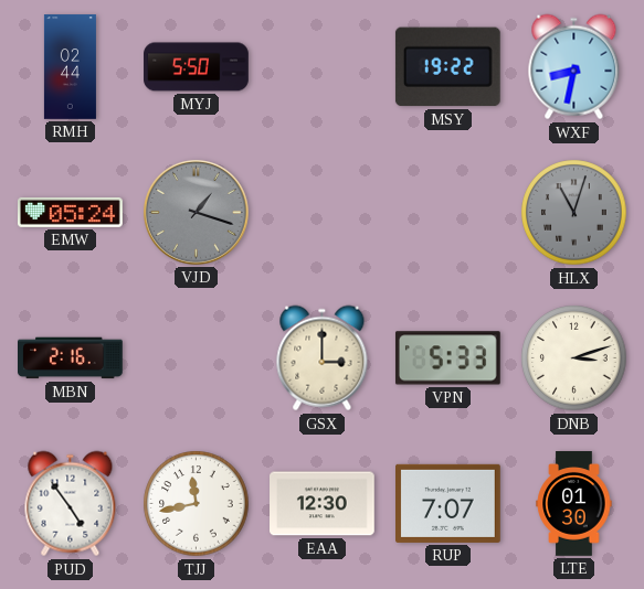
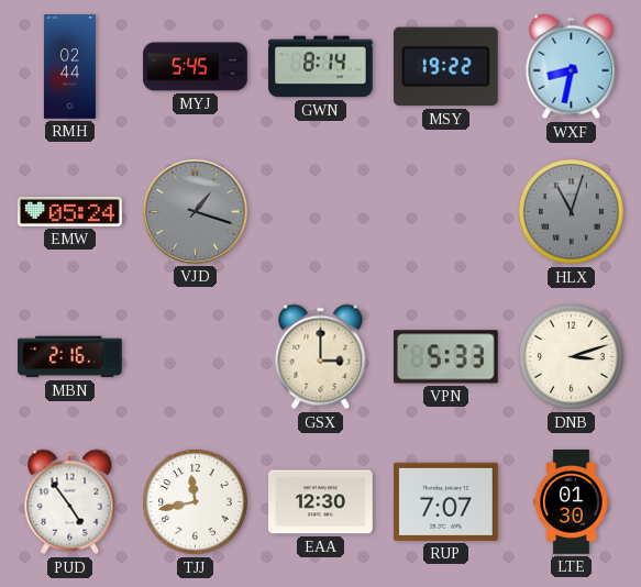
MYJ: 5:50 -> 5:45
GWN: none -> 8:14
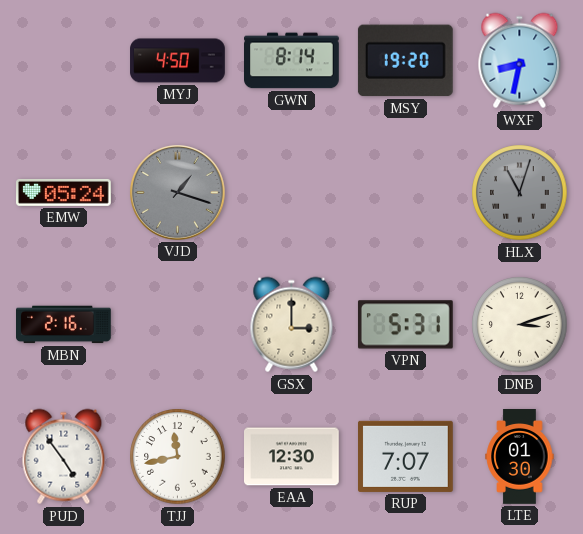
RMH: 02:44 -> none
MYJ: 5:45 -> 4:50
MSY: 19:22 -> 19:20
VPN: 5:33 -> 5:31
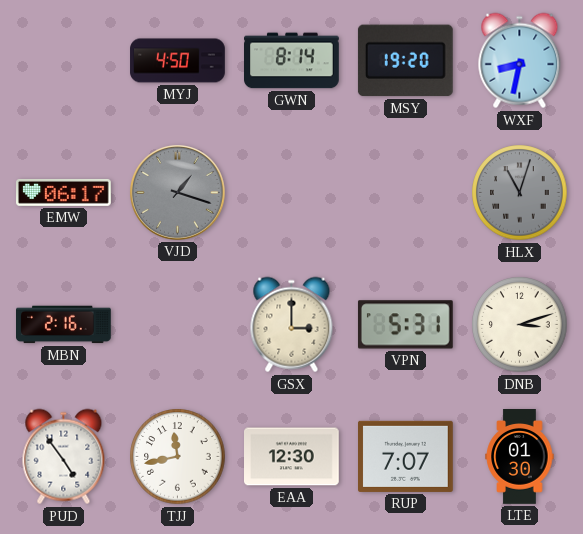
EMW: 05:24 -> 06:17
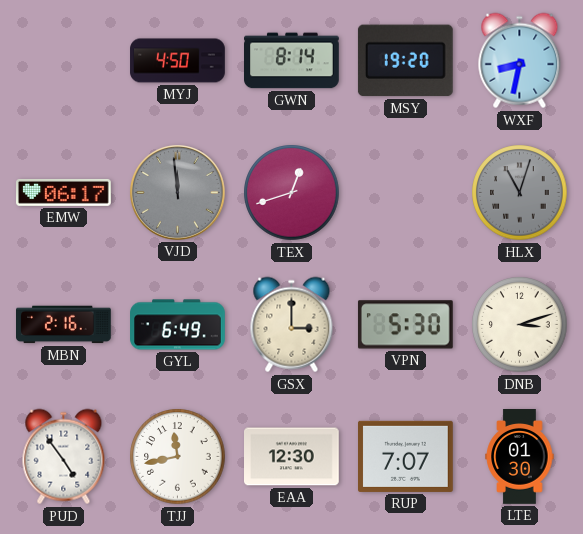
VJD: 1:18 -> 11:59
TEX: none -> 12:42
GYL: none -> 6:49
VPN: 5:31 -> 5:30
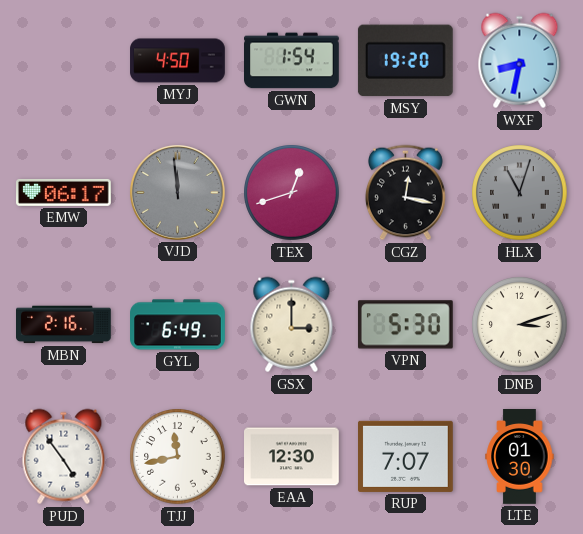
GWN: 8:14 -> 1:54
CGZ: none -> 12:17
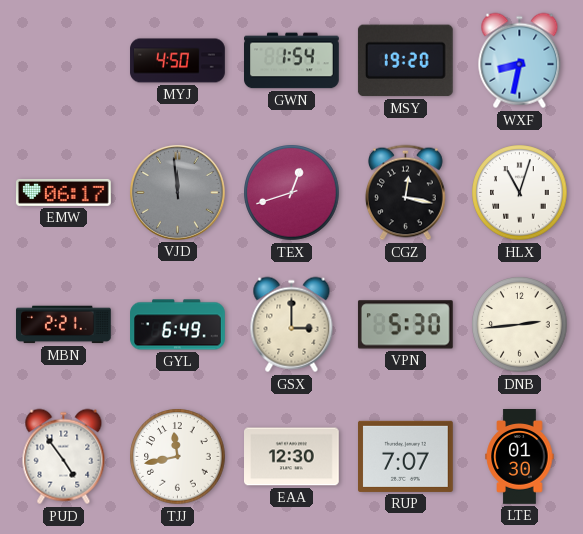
HLX dial: grey -> white
MBN: 2:16 -> 2:21
DNB: 3:12 -> 2:44
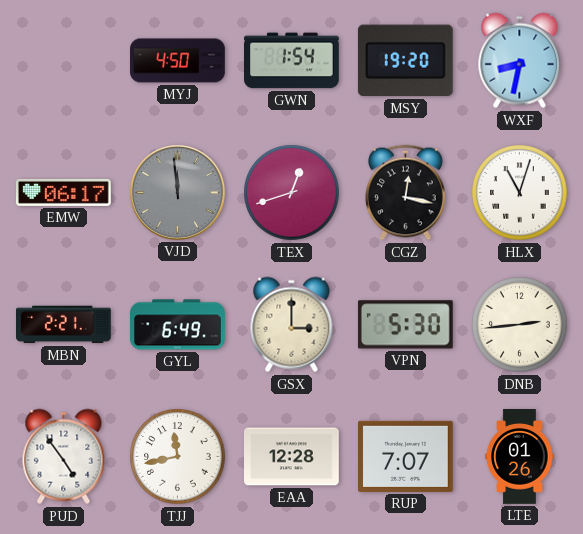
EAA: 12:30 -> 12:28
LTE: 01:30 -> 01:26
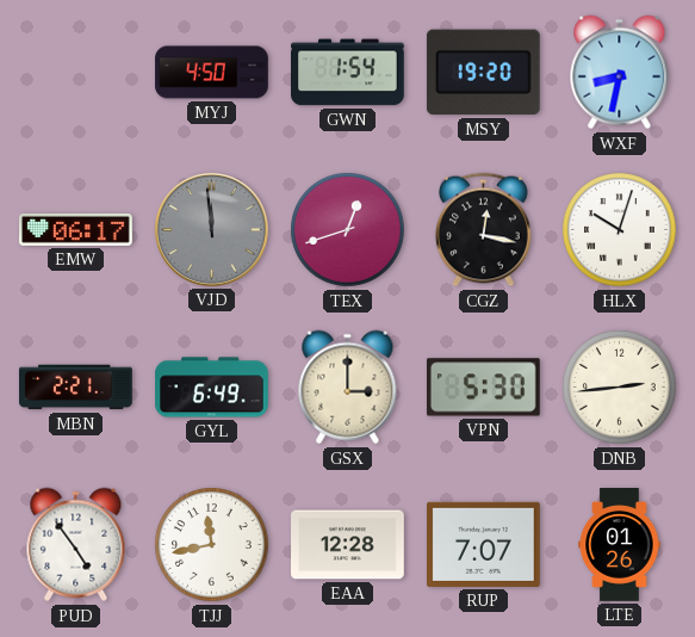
HLX: 11:03 -> 10:03
